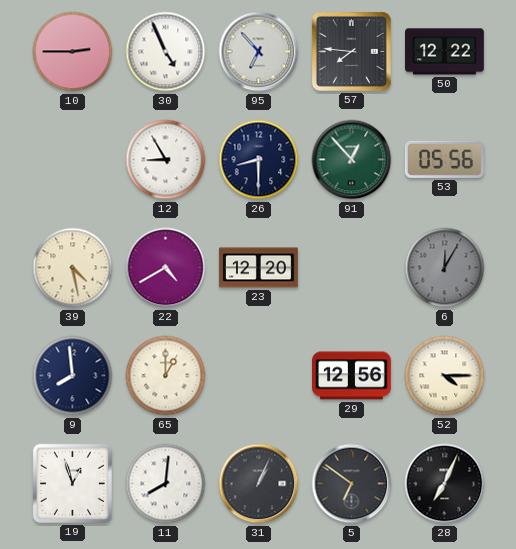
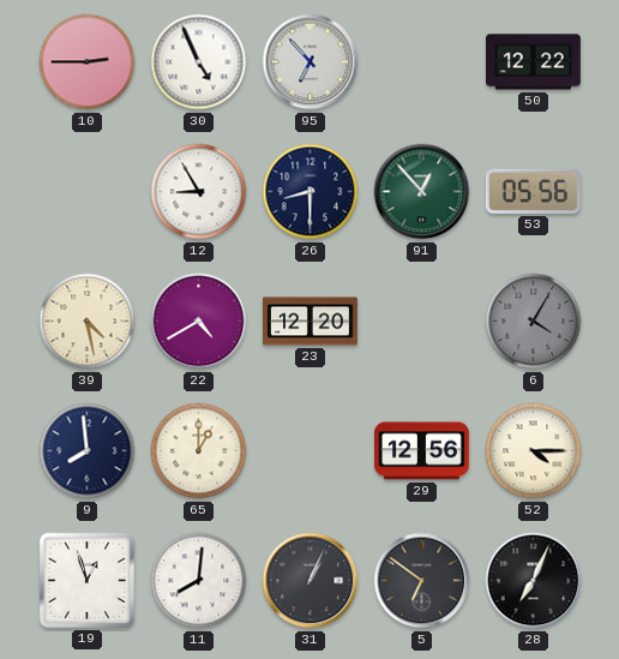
57: 7:46 -> none
6: 12:05 -> 4:05
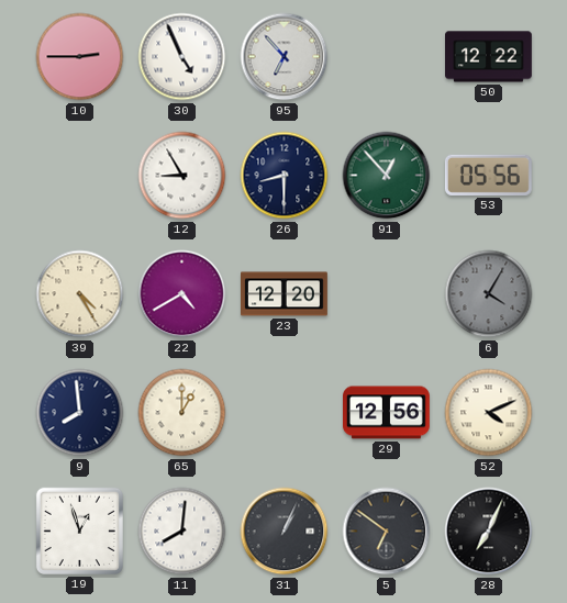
39: 4:28 -> 4:25
52: 4:15 -> 4:11
